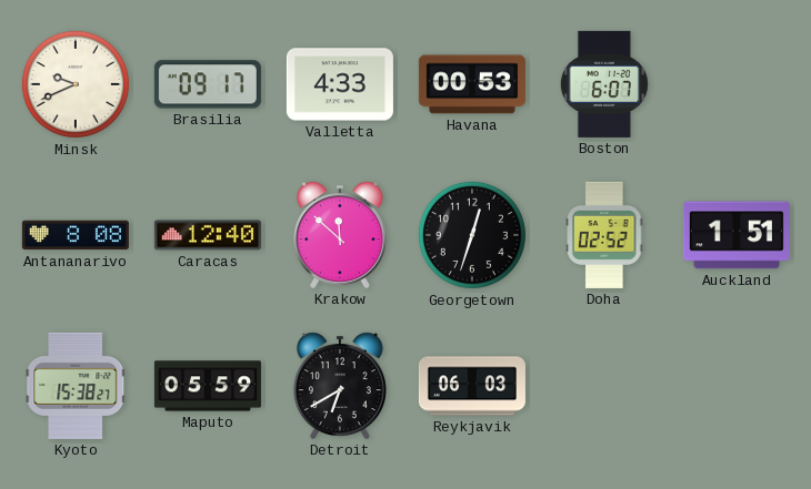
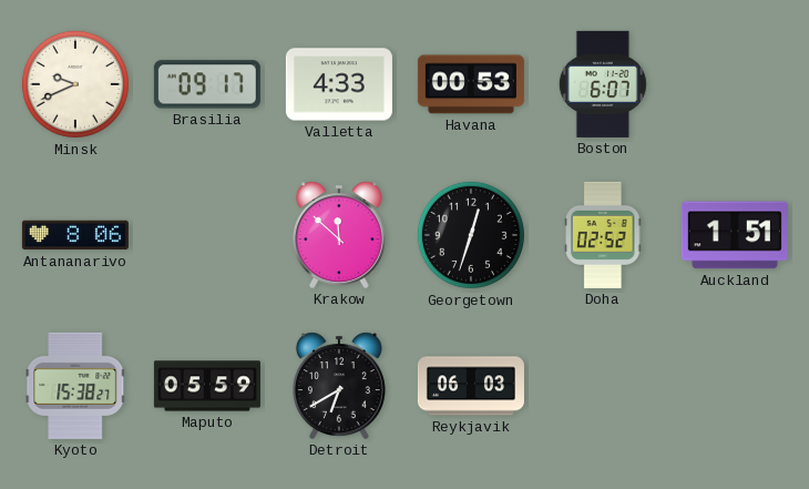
Antananarivo: 8:08 -> 8:06
Caracas: 12:40 -> none
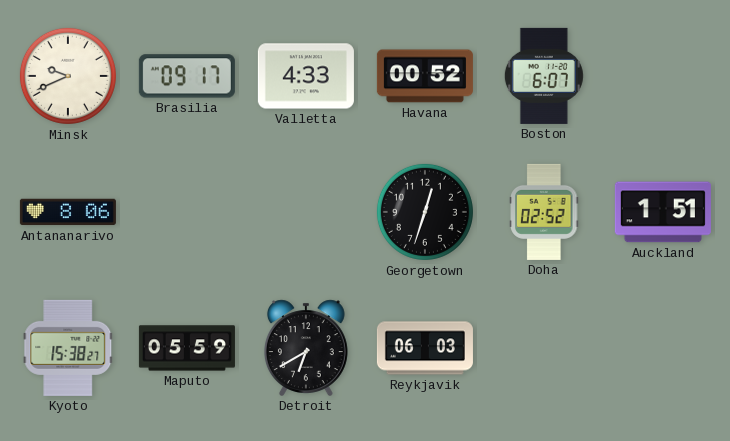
Havana: 00:53 -> 00:52
Krakow: 11:52 -> none
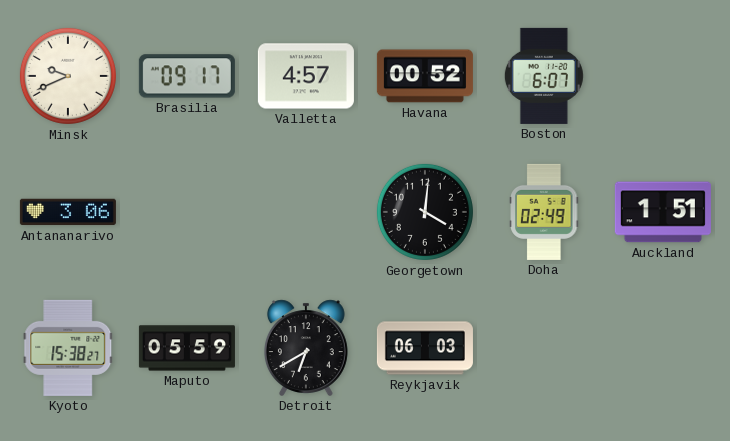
Valletta: 4:33 -> 4:57
Antananarivo: 8:06 -> 3:06
Georgetown: 12:33 -> 4:01
Doha: 02:52 -> 02:49
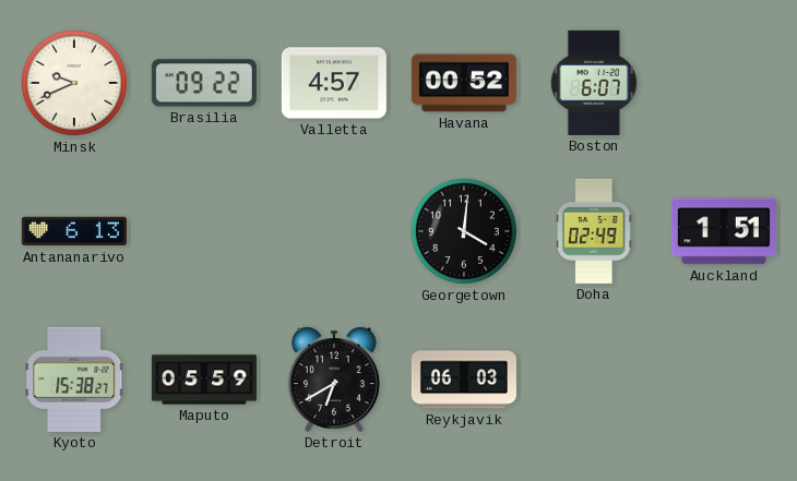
Brasilia: 09:17 -> 09:22
Antananarivo: 3:06 -> 6:13
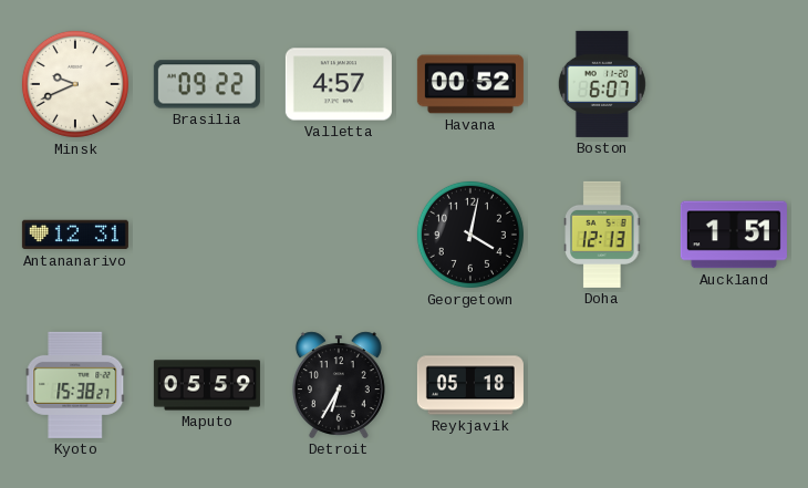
Antananarivo: 6:13 -> 12:31
Georgetown: 4:01 -> 4:02
Doha: 02:49 -> 12:13
Detroit: 6:40 -> 6:35
Reykjavik: 06:03 -> 05:18
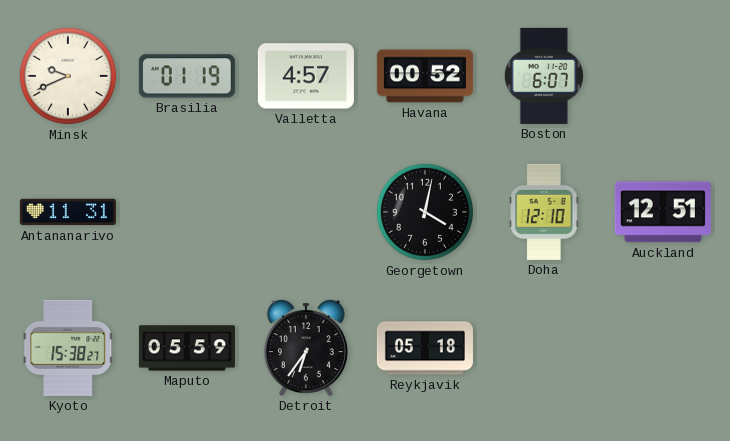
Brasilia: 09:22 -> 01:19
Antananarivo: 12:31 -> 11:31
Doha: 12:13 -> 12:10
Auckland: 1:51 -> 12:51
Detroit: 6:35 -> 6:36
